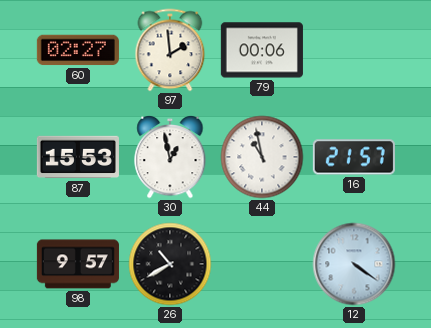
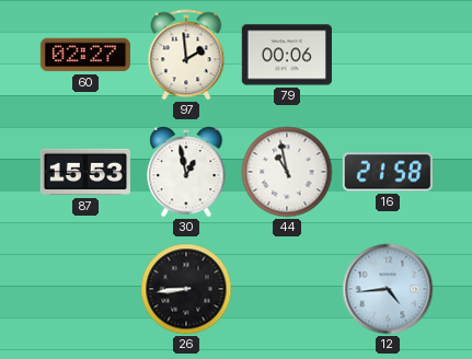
16: 21:57 -> 21:58
98: 9:57 -> none
26: 10:40 -> 8:44
12: 4:21 -> 4:44
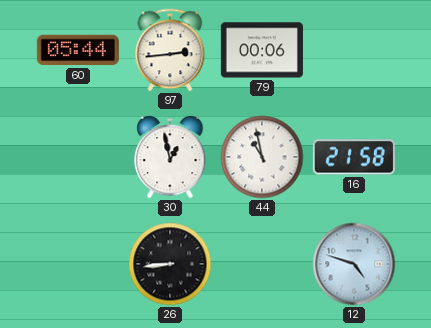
60: 02:27 -> 05:44
97: 1:59 -> 2:44
87: 15:53 -> none
12: 4:44 -> 4:48
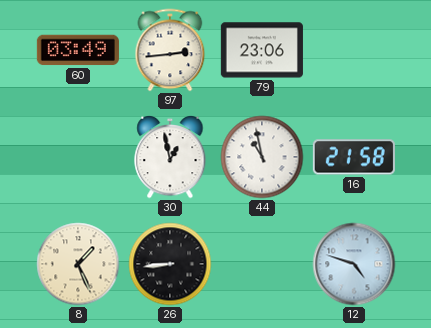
60: 05:44 -> 03:49
79: 00:06 -> 23:06
8: none -> 1:26
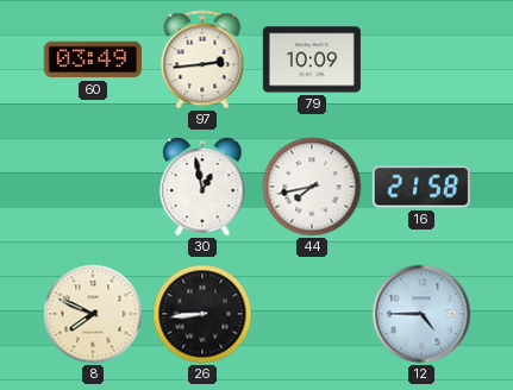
79: 23:06 -> 10:09
44: 10:58 -> 7:43
8: 1:26 -> 7:49
12: 4:48 -> 4:45
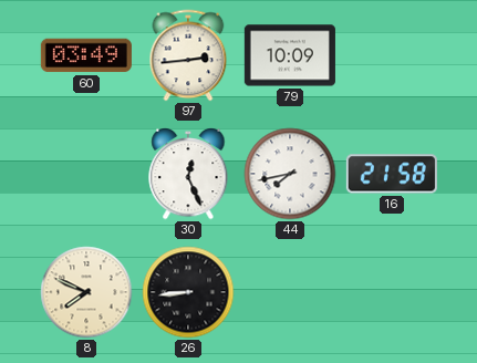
30: 12:58 -> 12:26
12: 4:45 -> none
